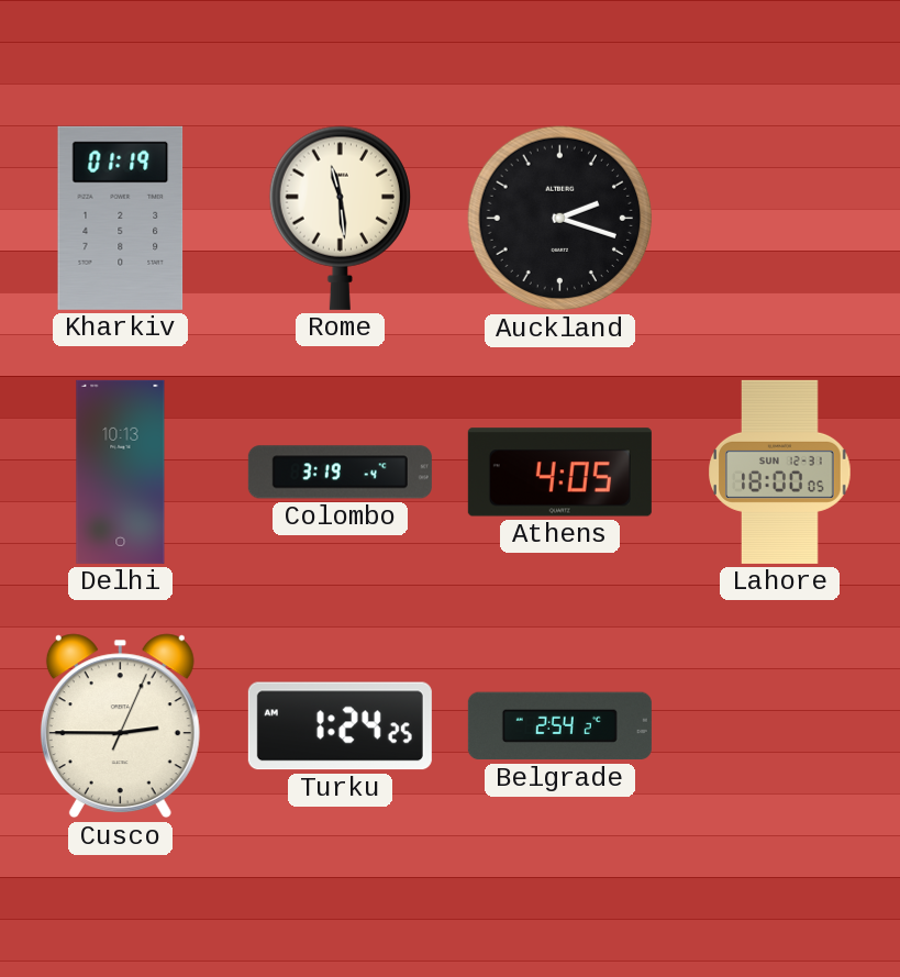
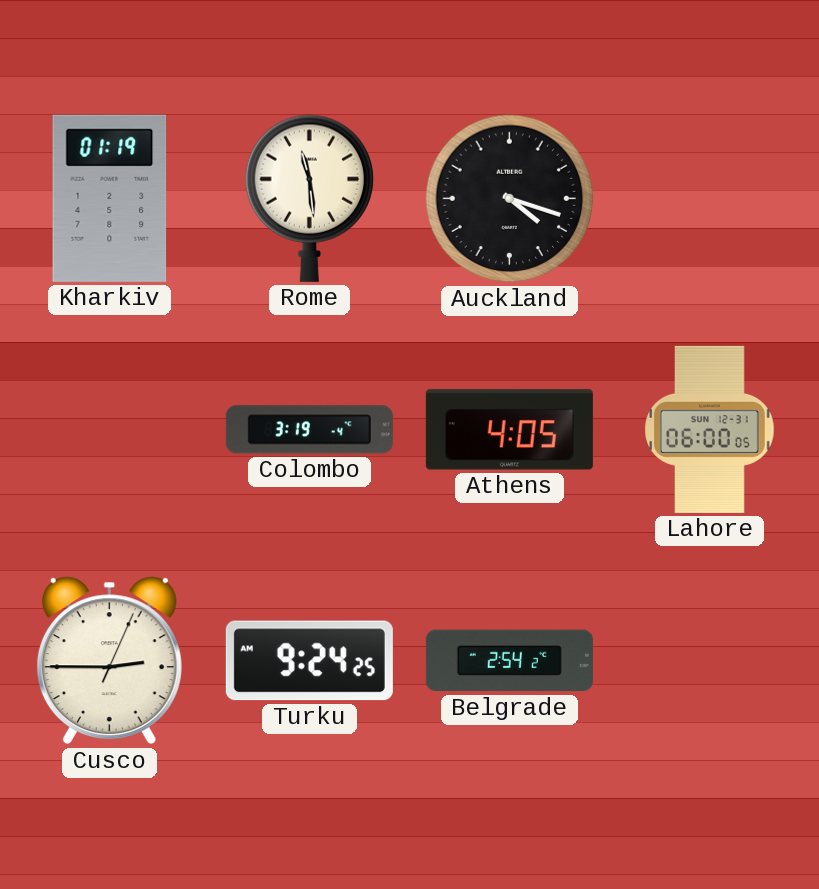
Auckland: 2:18 -> 4:18
Delhi: 10:13 -> none
Lahore: 18:00 -> 06:00
Turku: 1:24 -> 9:24
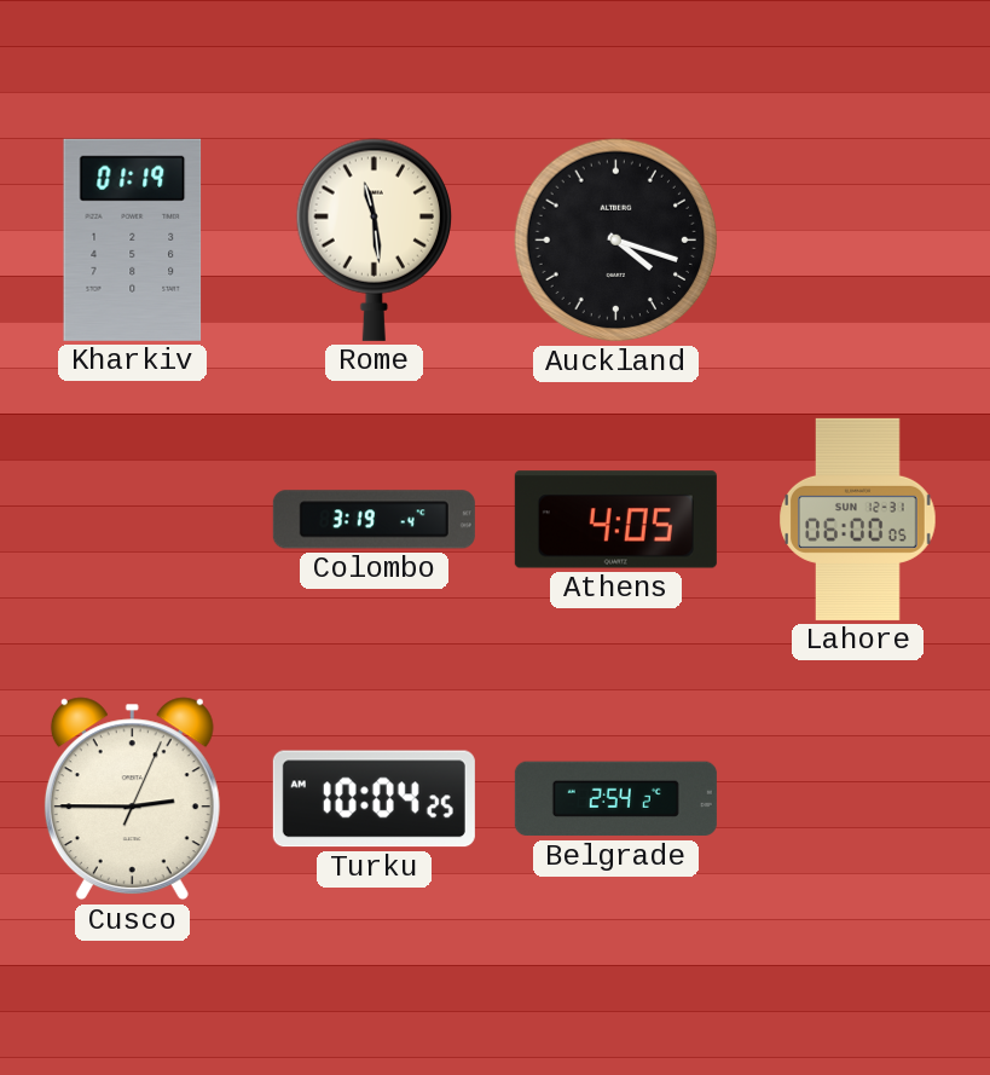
Turku: 9:24 -> 10:04
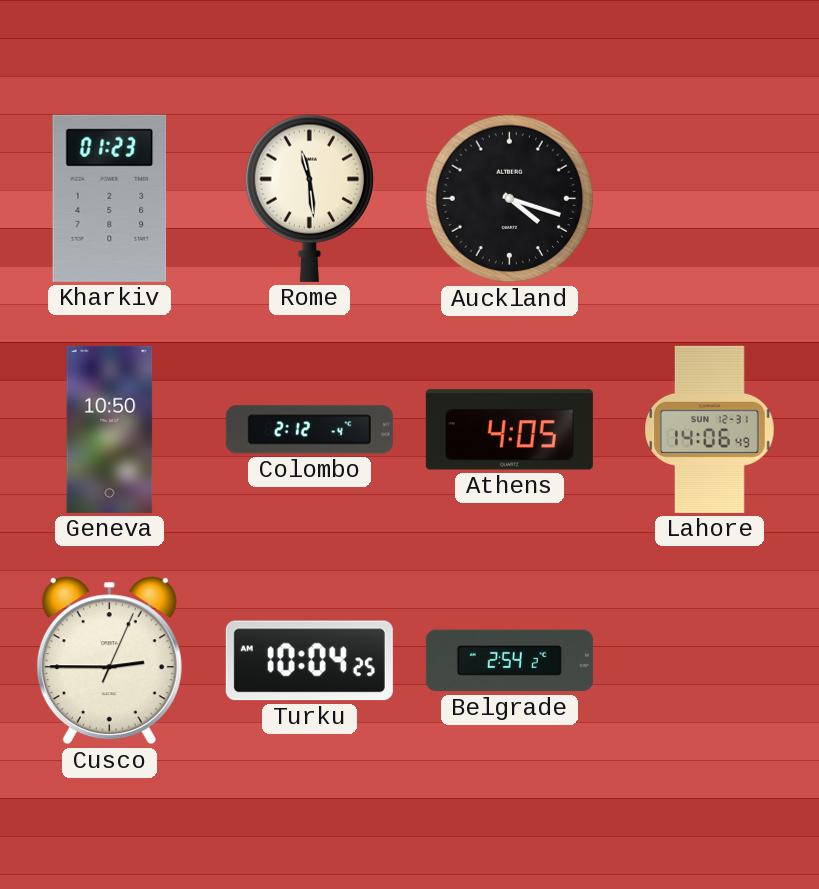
Kharkiv: 01:19 -> 01:23
Geneva: none -> 10:50
Colombo: 3:19 -> 2:12
Lahore: 06:00 -> 14:06
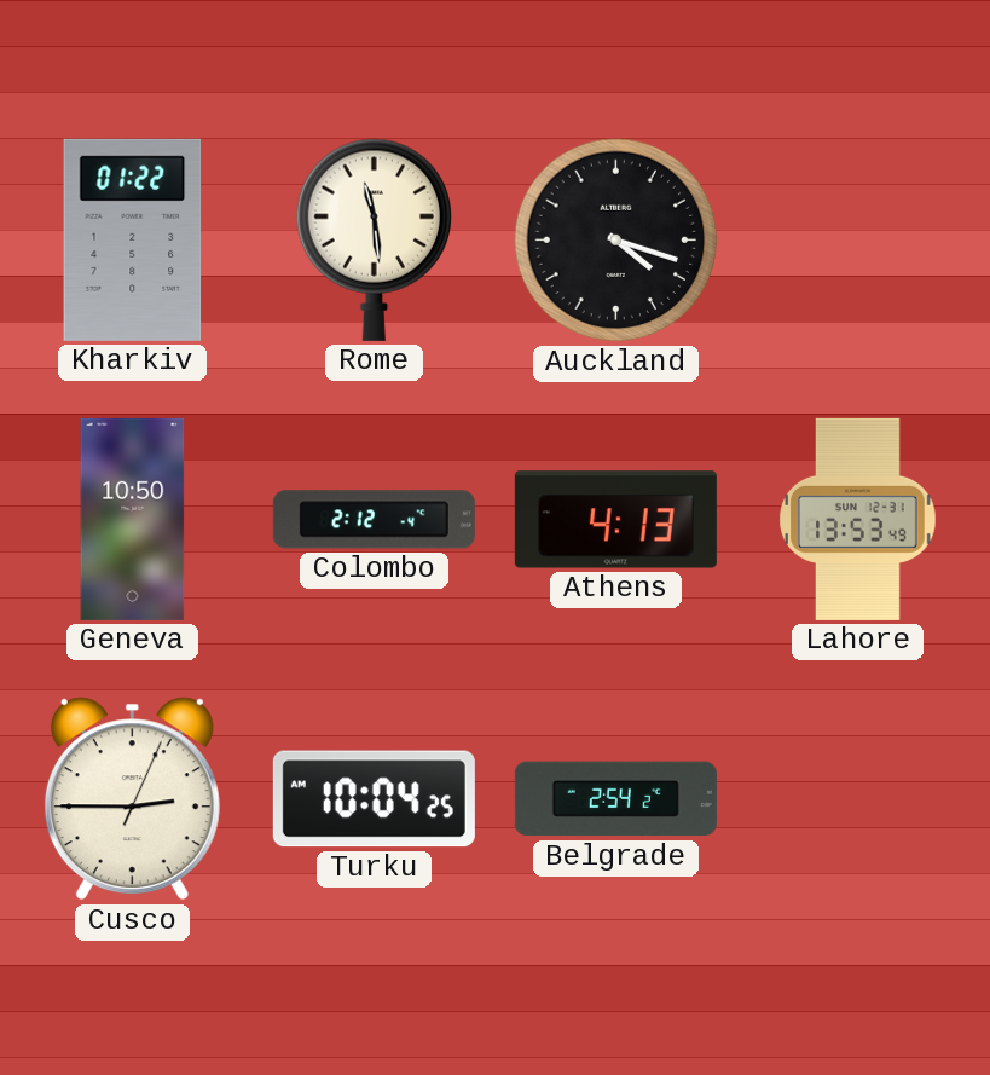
Kharkiv: 01:23 -> 01:22
Athens: 4:05 -> 4:13
Lahore: 14:06 -> 13:53
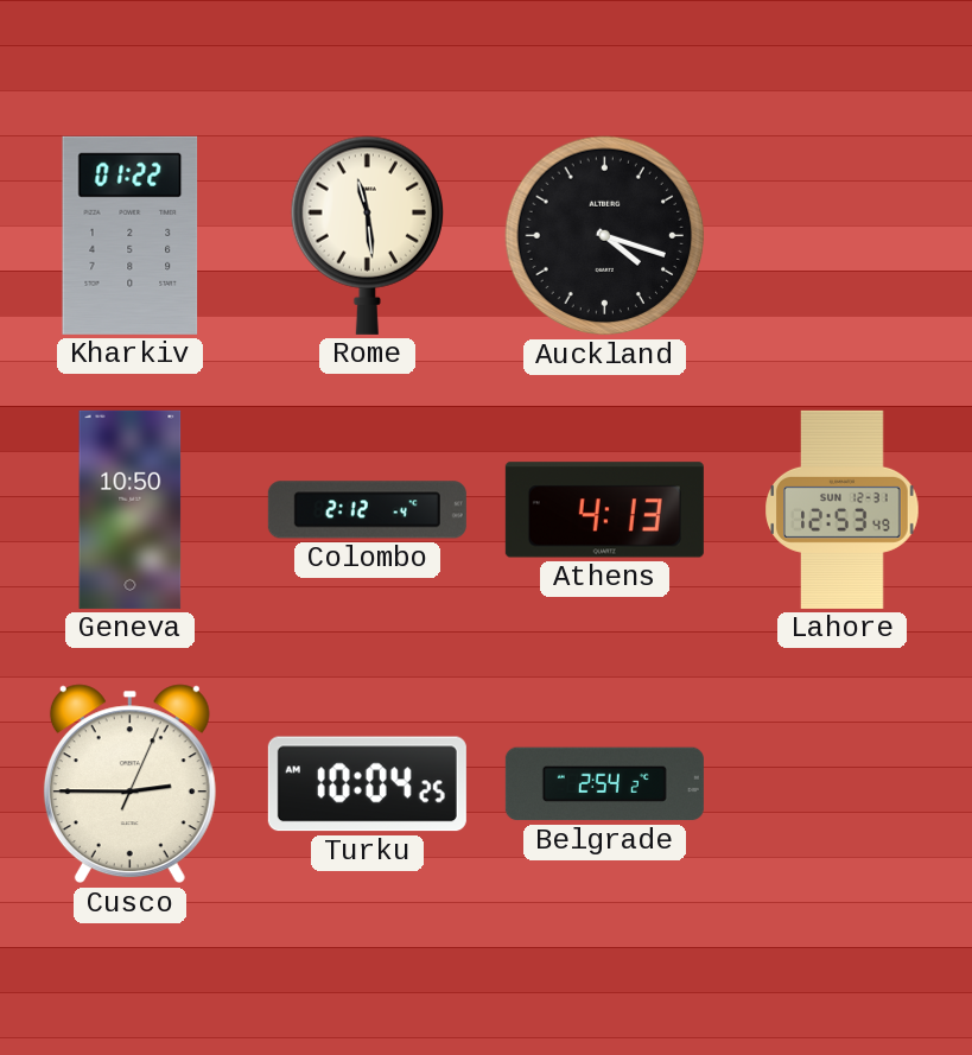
Lahore: 13:53 -> 12:53
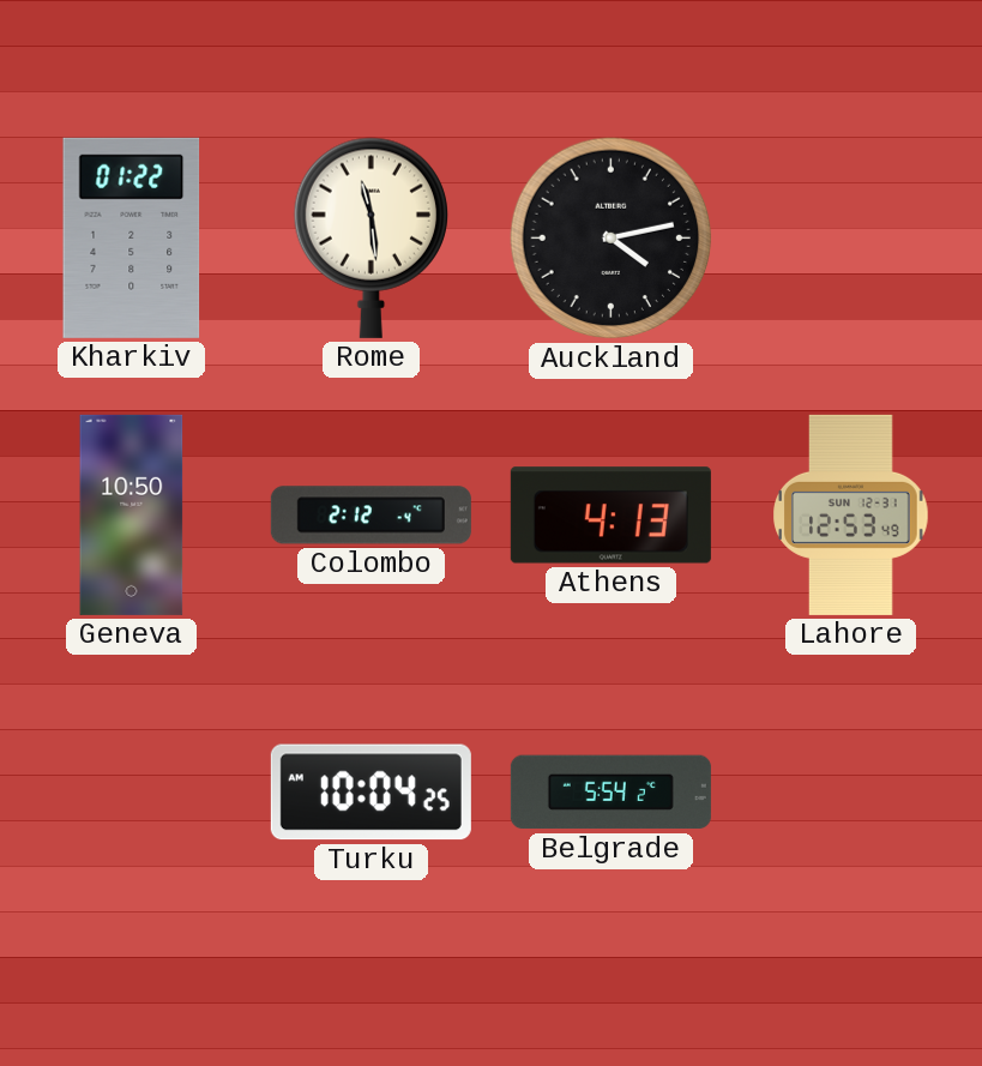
Auckland: 4:18 -> 4:13
Cusco: 2:45 -> none
Belgrade: 2:54 -> 5:54
